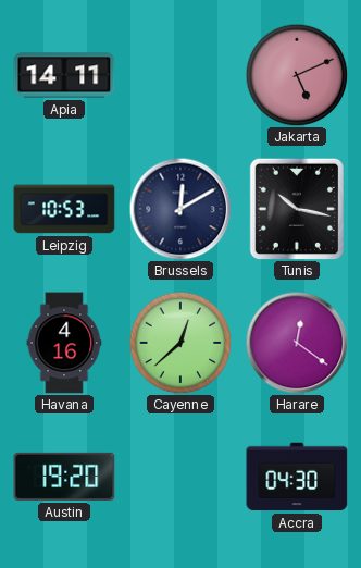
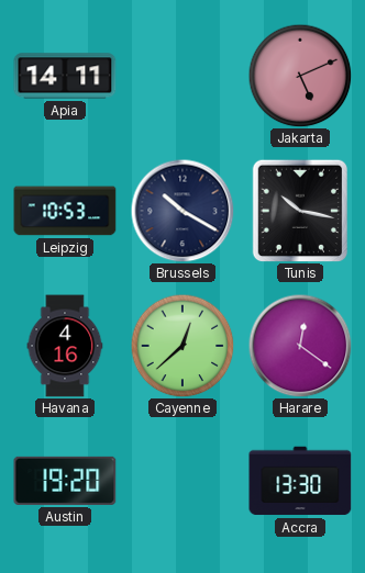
Brussels: 12:10 -> 10:20
Accra: 04:30 -> 13:30
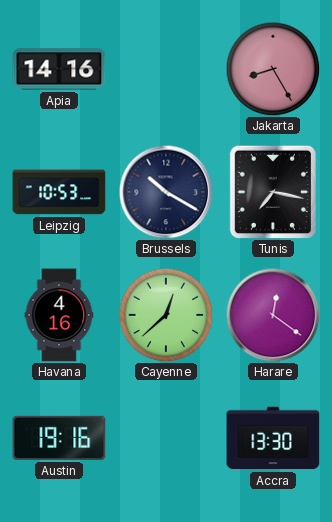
Apia: 14:11 -> 14:16
Jakarta: 5:11 -> 8:25
Tunis: 10:17 -> 7:17
Austin: 19:20 -> 19:16
